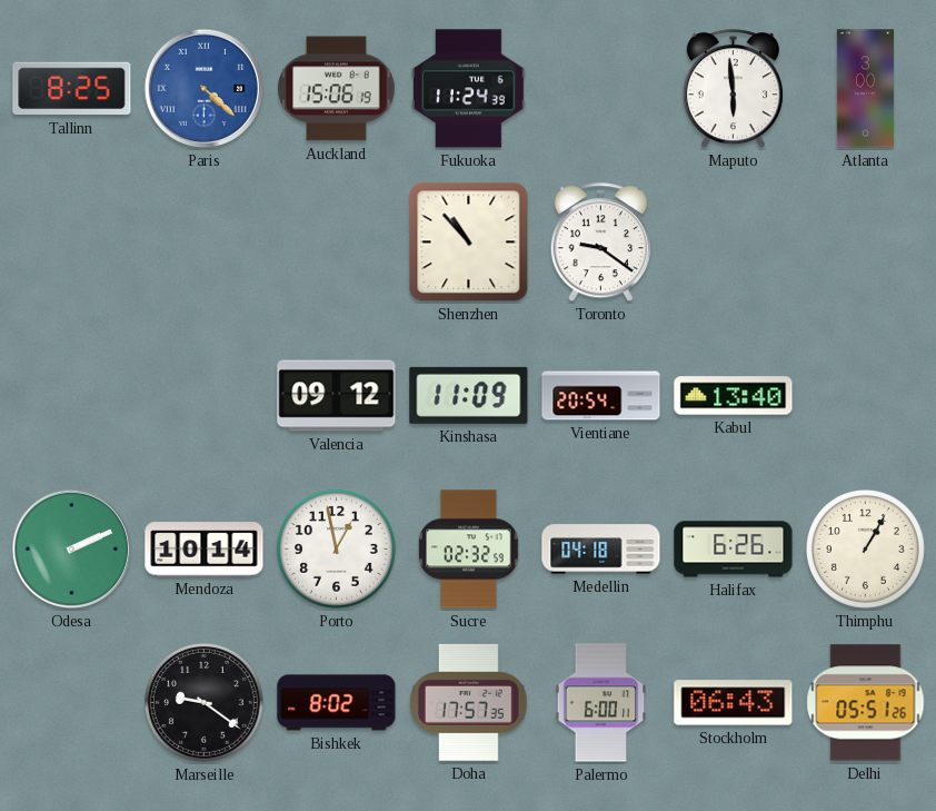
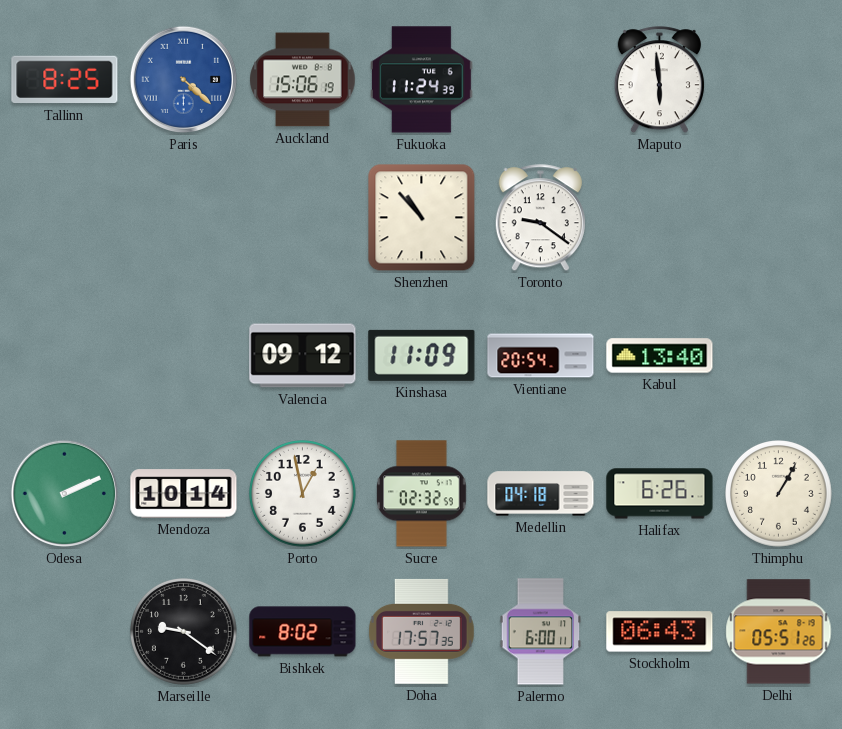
Atlanta: 3:00 -> none
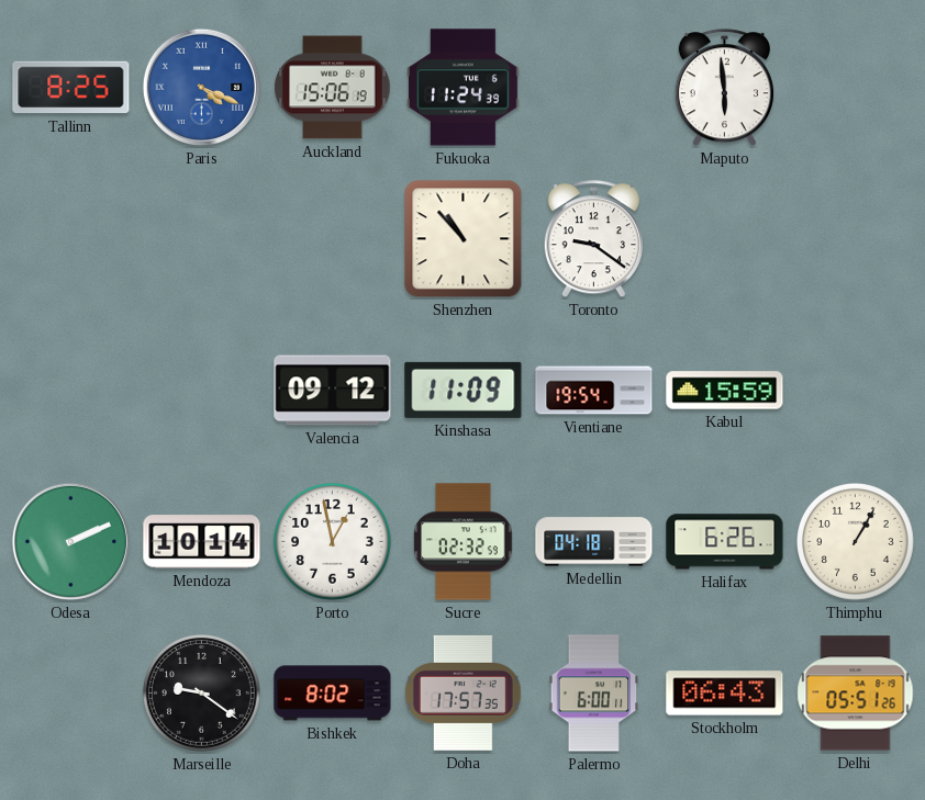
Paris: 4:22 -> 4:19
Vientiane: 20:54 -> 19:54
Kabul: 13:40 -> 15:59
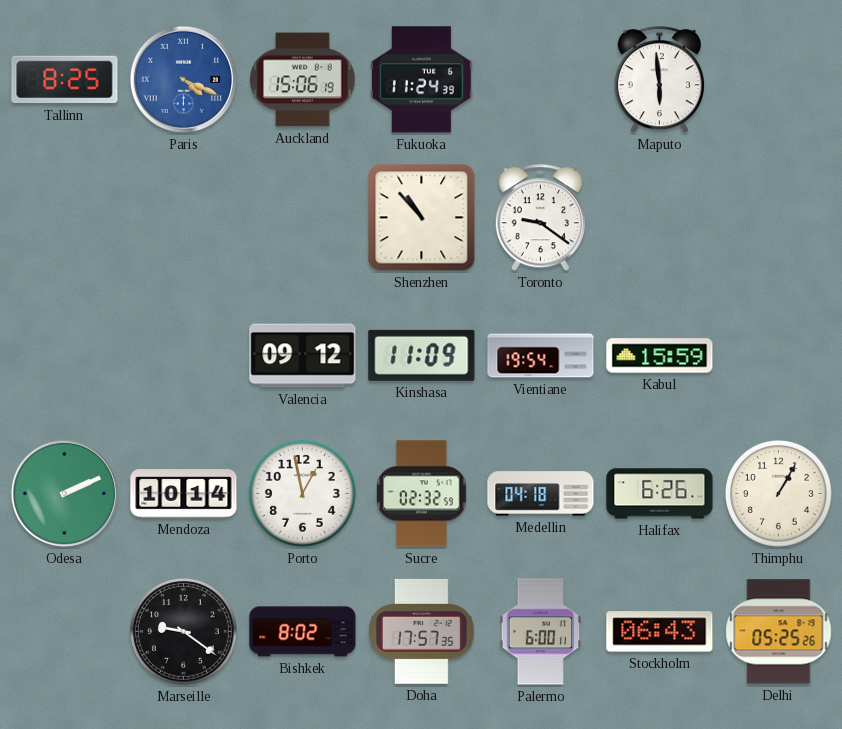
Delhi: 05:51 -> 05:25
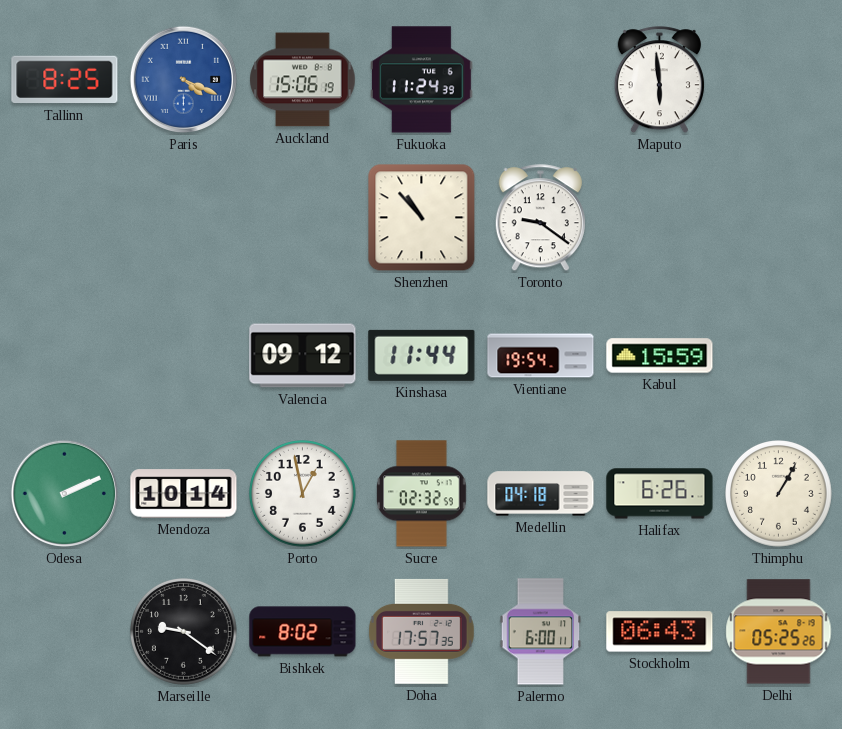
Kinshasa: 11:09 -> 11:44
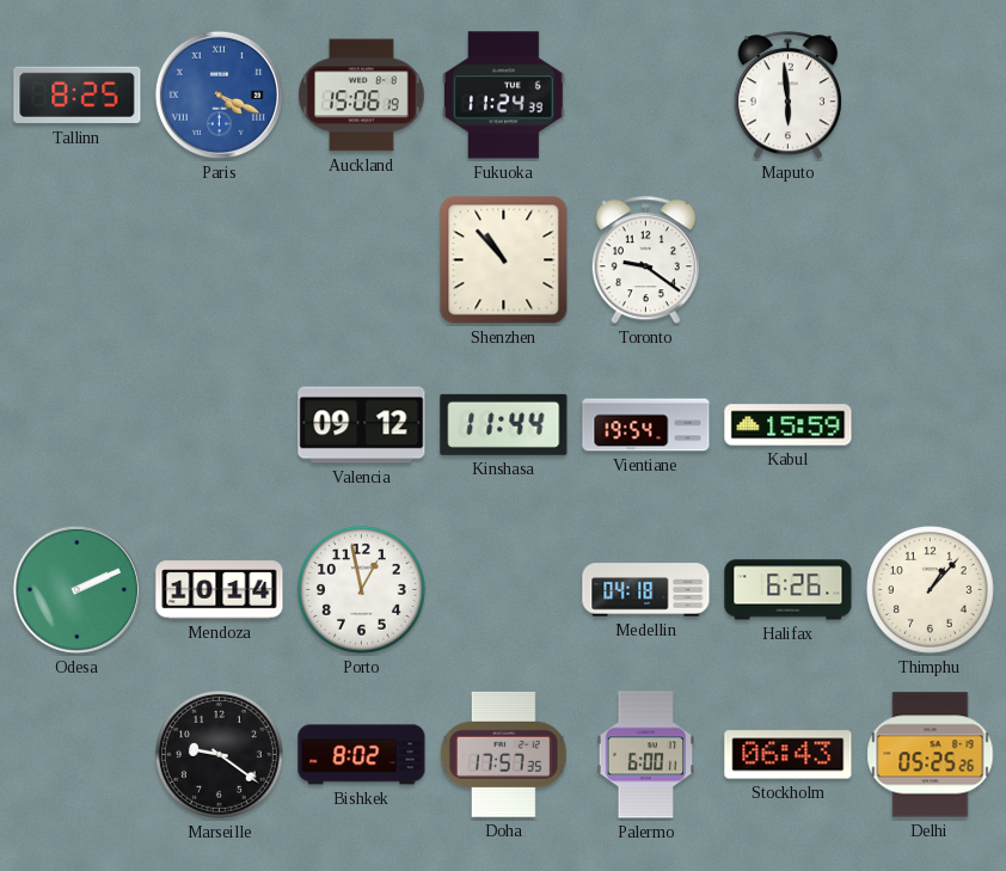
Sucre: 02:32 -> none
Thimphu: 1:05 -> 1:07
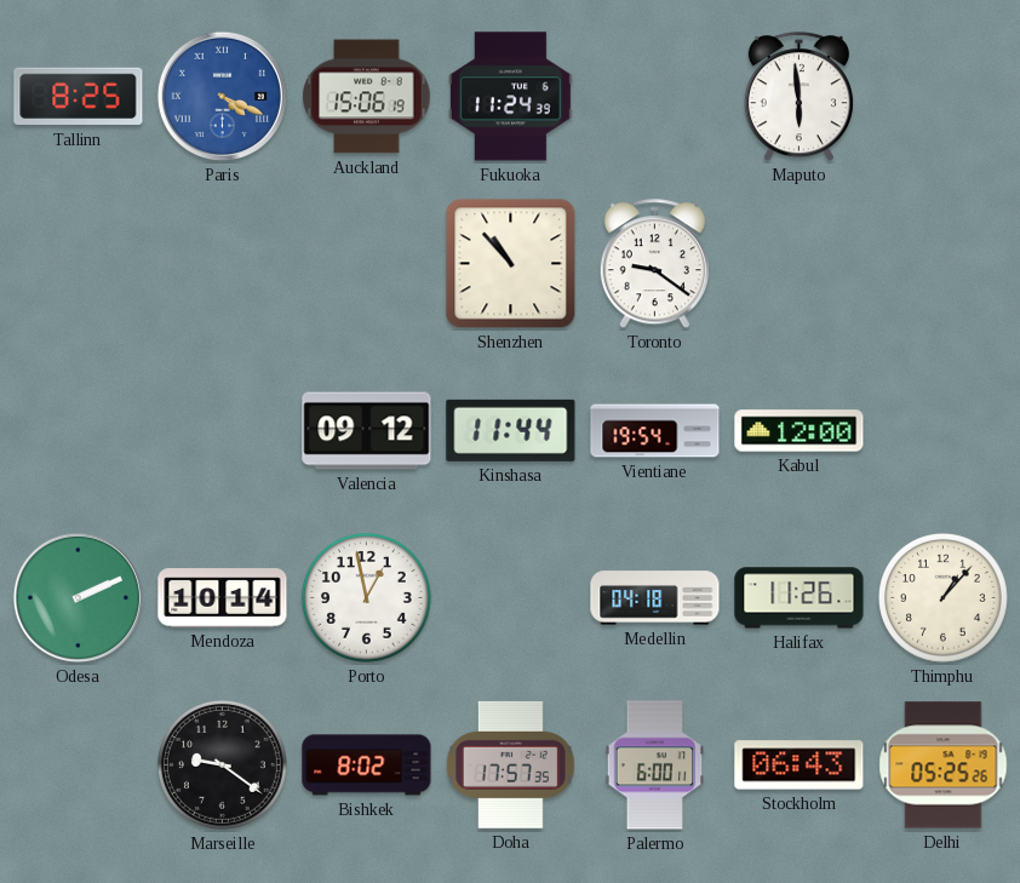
Kabul: 15:59 -> 12:00
Halifax: 6:26 -> 11:26
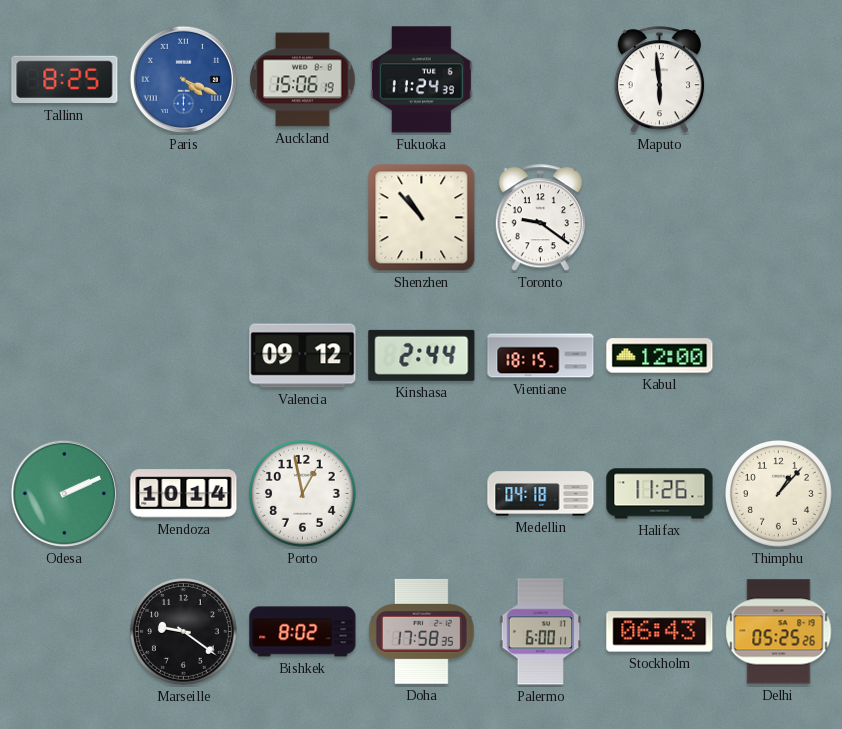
Kinshasa: 11:44 -> 2:44
Vientiane: 19:54 -> 18:15
Doha: 17:57 -> 17:58
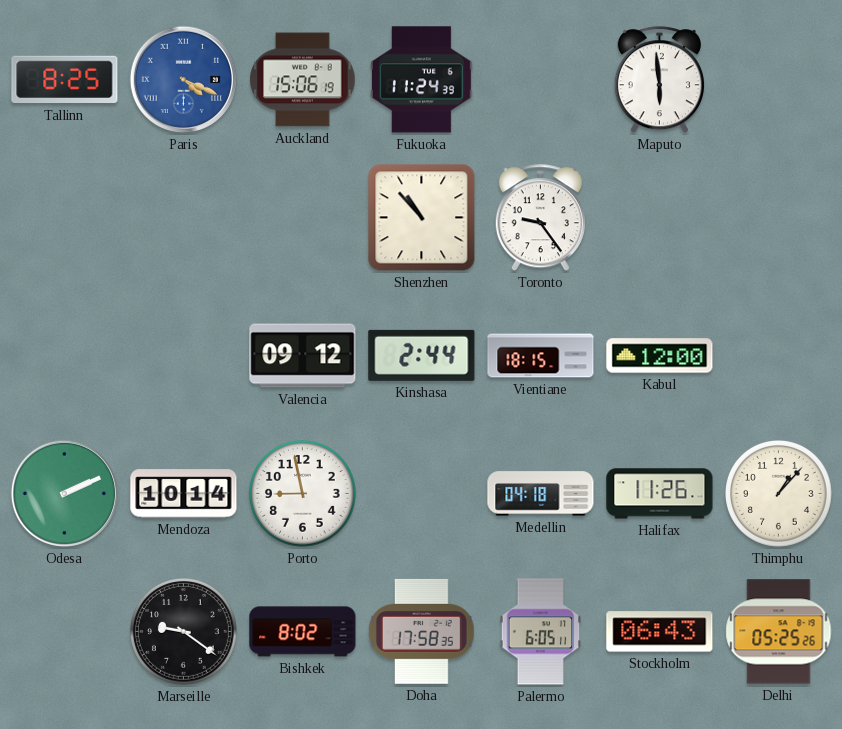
Toronto: 9:21 -> 9:24
Porto: 12:58 -> 8:58
Palermo: 6:00 -> 6:05
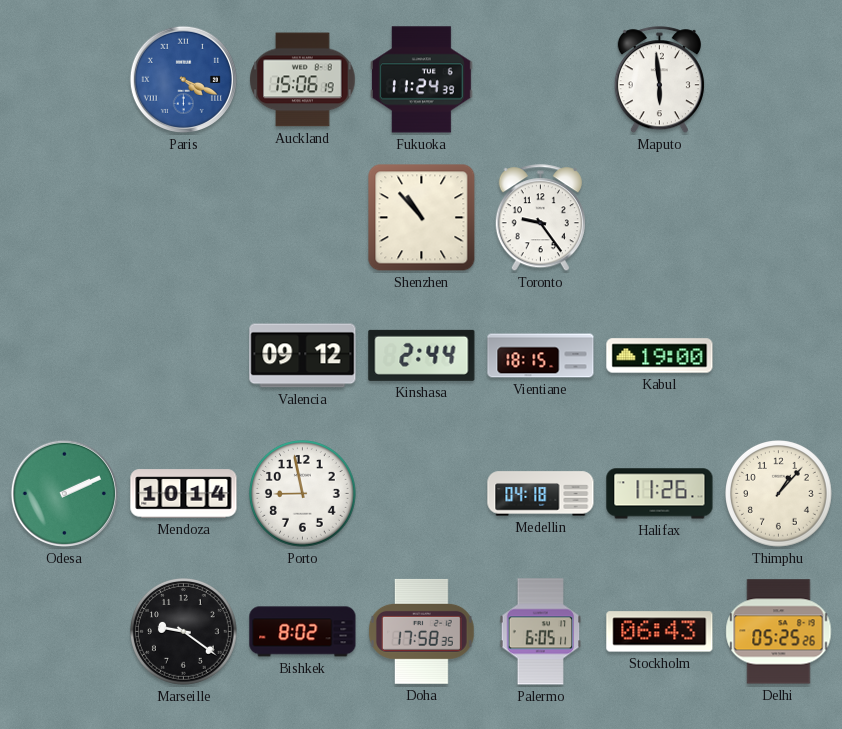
Tallinn: 8:25 -> none
Kabul: 12:00 -> 19:00
